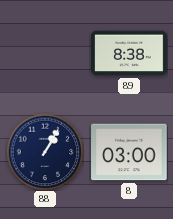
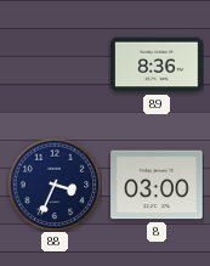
89: 8:38 -> 8:36
88: 1:05 -> 3:34
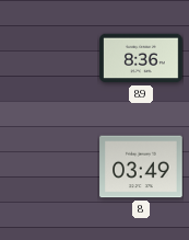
88: 3:34 -> none
8: 03:00 -> 03:49
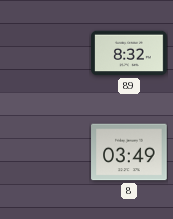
89: 8:36 -> 8:32
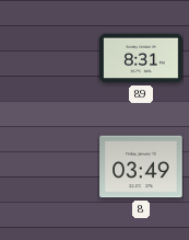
89: 8:32 -> 8:31
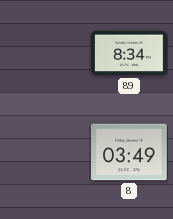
89: 8:31 -> 8:34
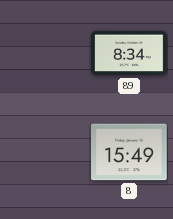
8: 03:49 -> 15:49
